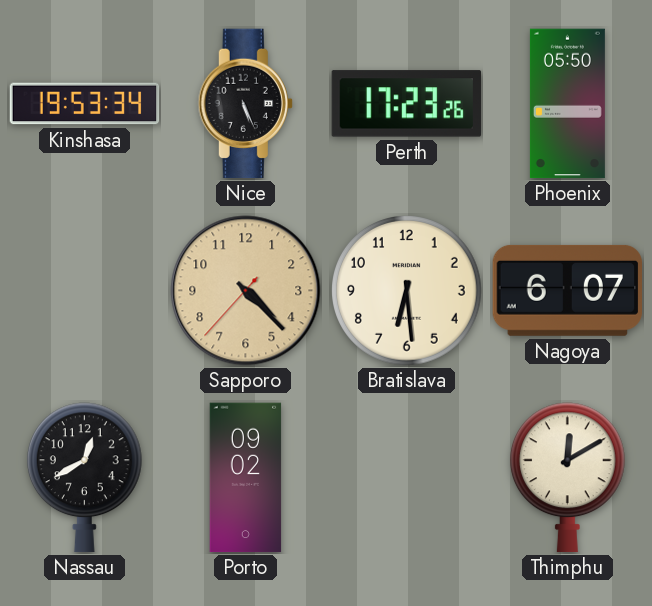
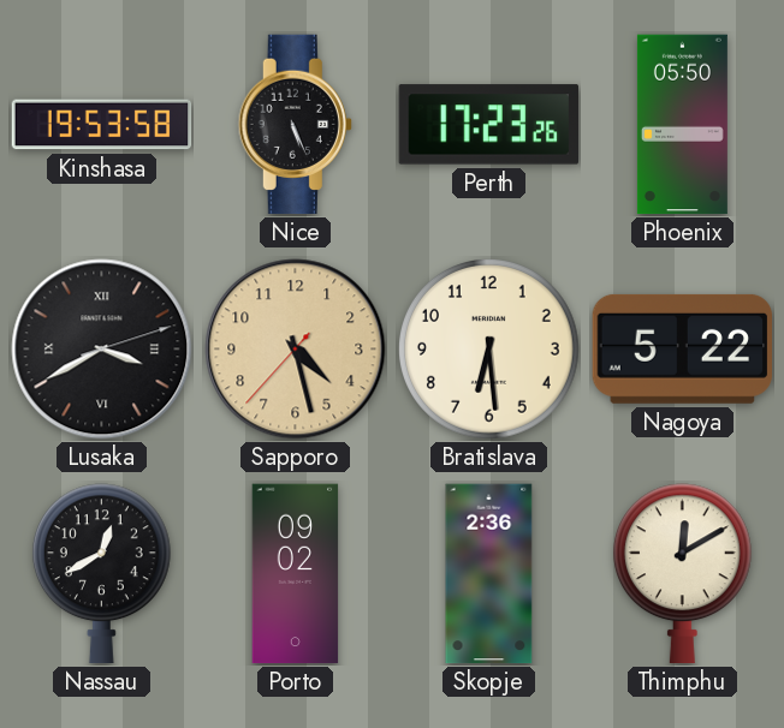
Kinshasa: 19:53:34 -> 19:53:58
Lusaka: none -> 3:40
Sapporo: 4:22 -> 4:27
Nagoya: 6:07 -> 5:22
Skopje: none -> 2:36
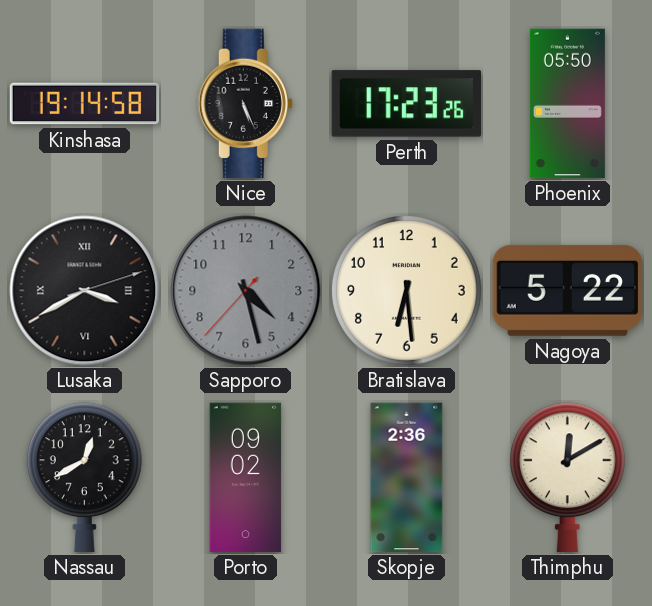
Kinshasa: 19:53 -> 19:14
Sapporo dial: champagne -> grey
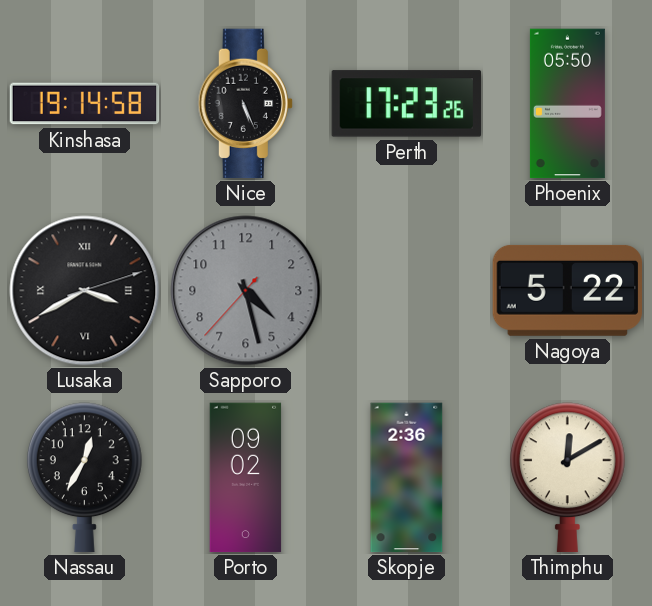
Bratislava: 6:29 -> none
Nassau: 12:40 -> 12:35
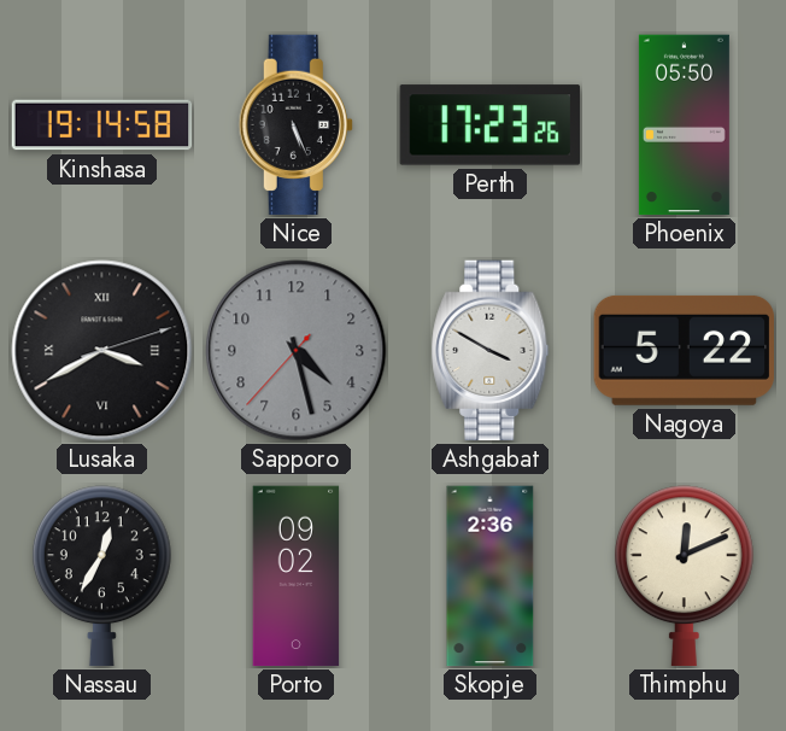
Ashgabat: none -> 3:50
Thimphu: 12:10 -> 12:11
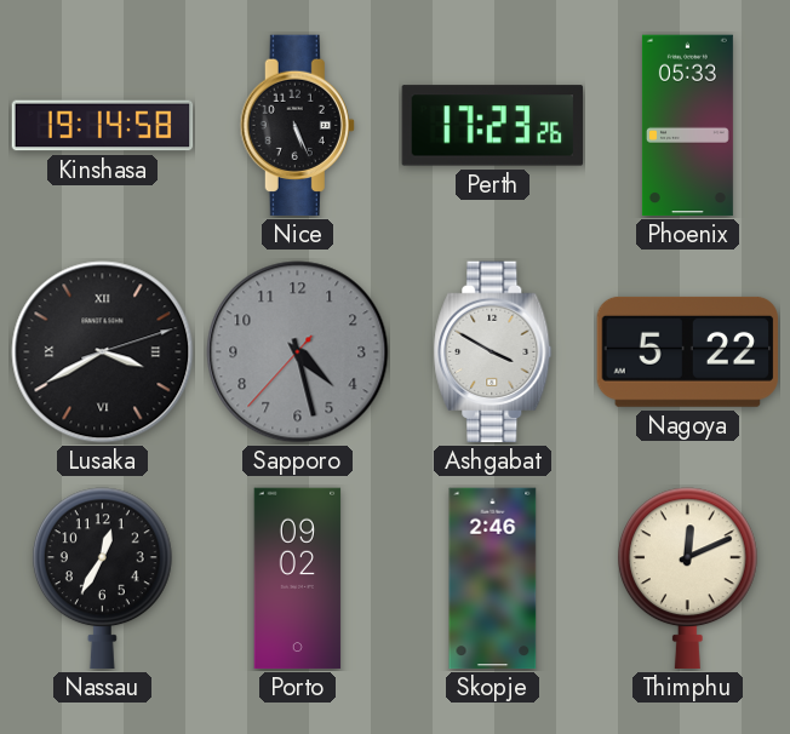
Phoenix: 05:50 -> 05:33
Skopje: 2:36 -> 2:46
